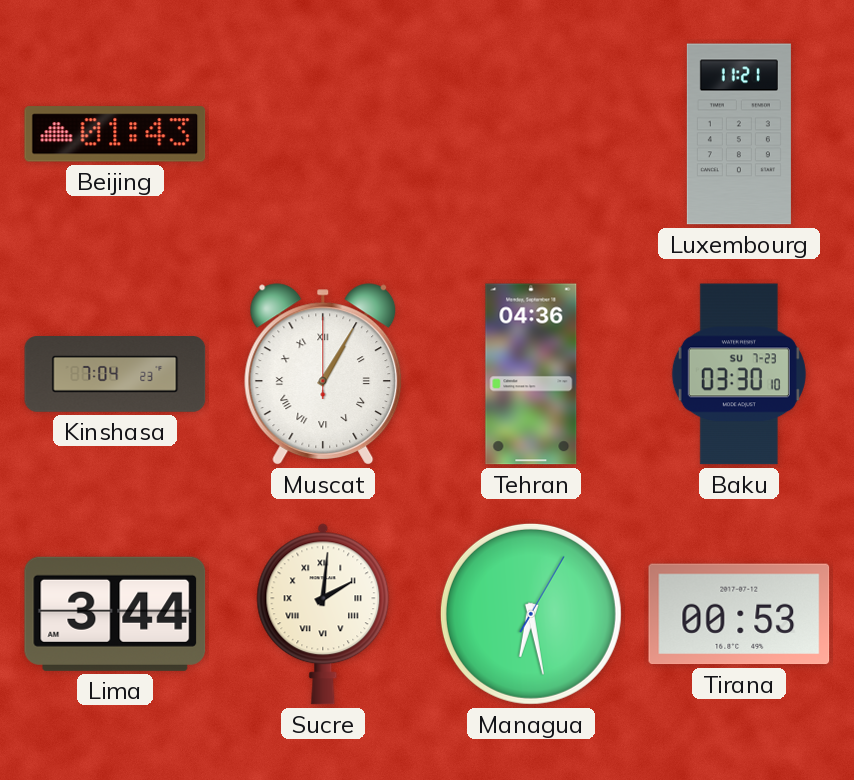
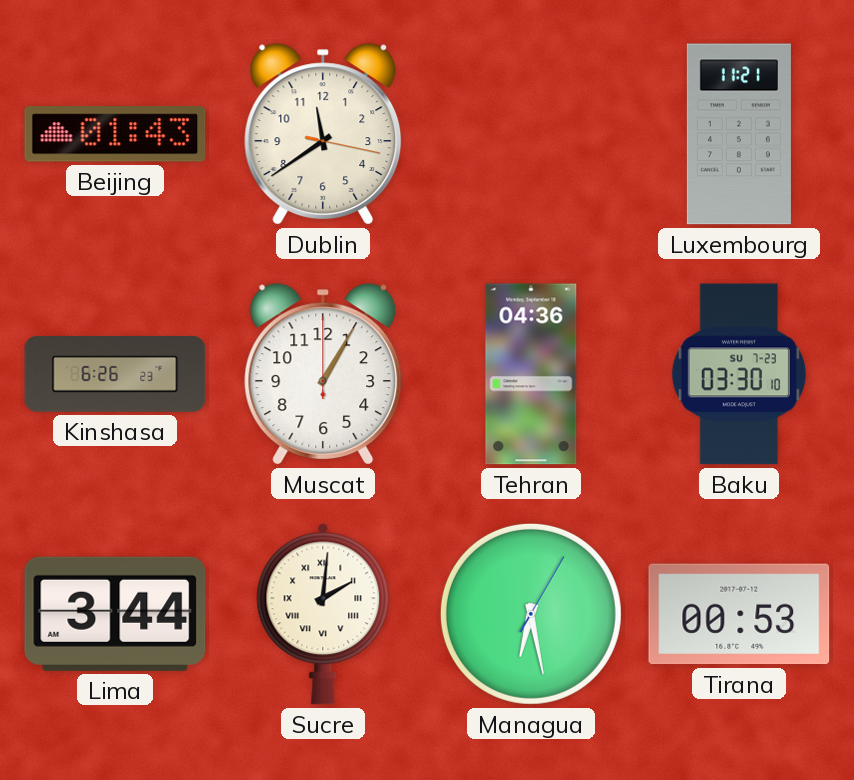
Dublin: none -> 11:39
Kinshasa: 7:04 -> 6:26
Muscat numerals: Roman -> Arabic
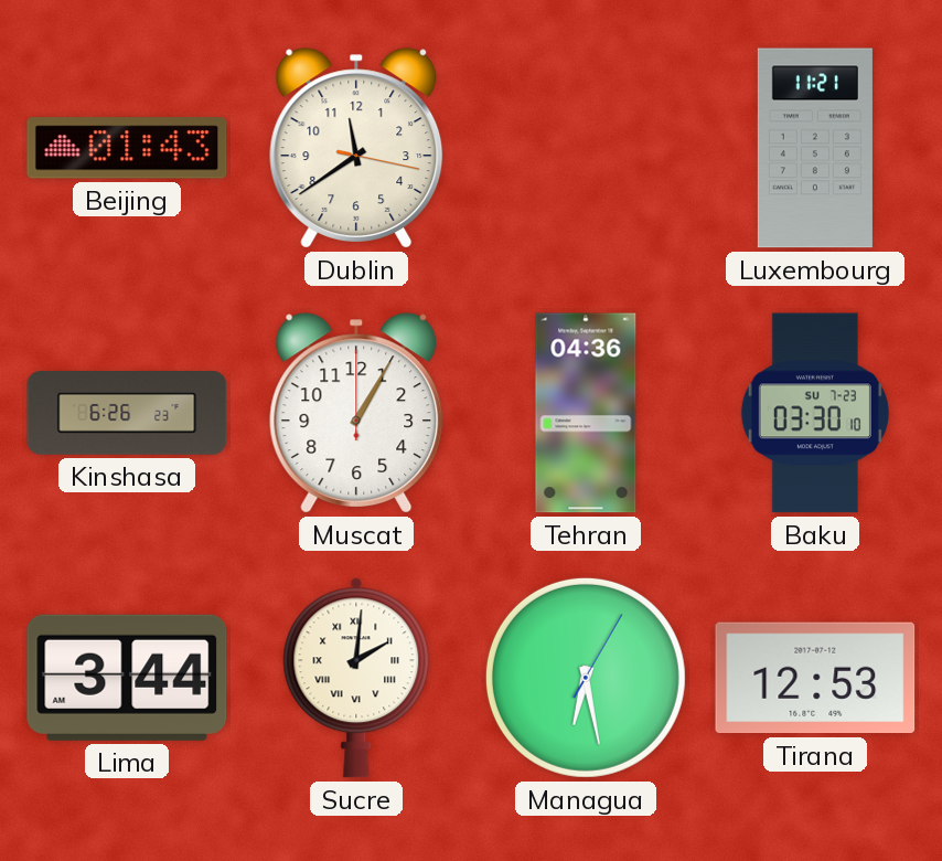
Tirana: 00:53 -> 12:53
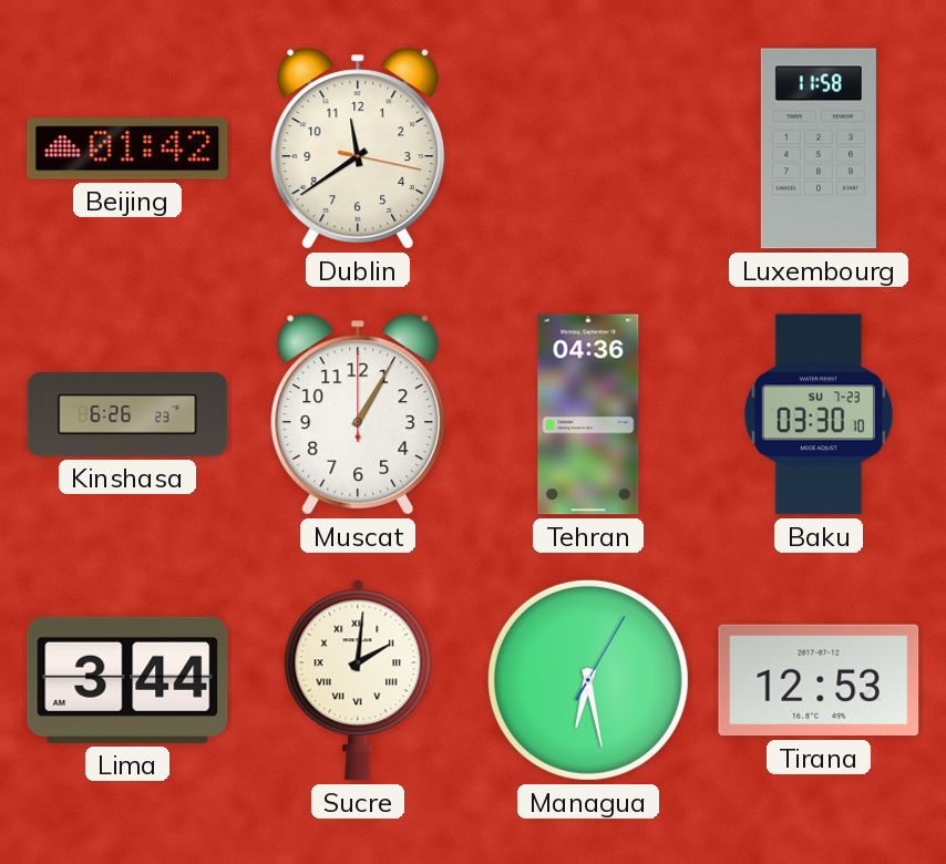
Beijing: 01:43 -> 01:42
Luxembourg: 11:21 -> 11:58
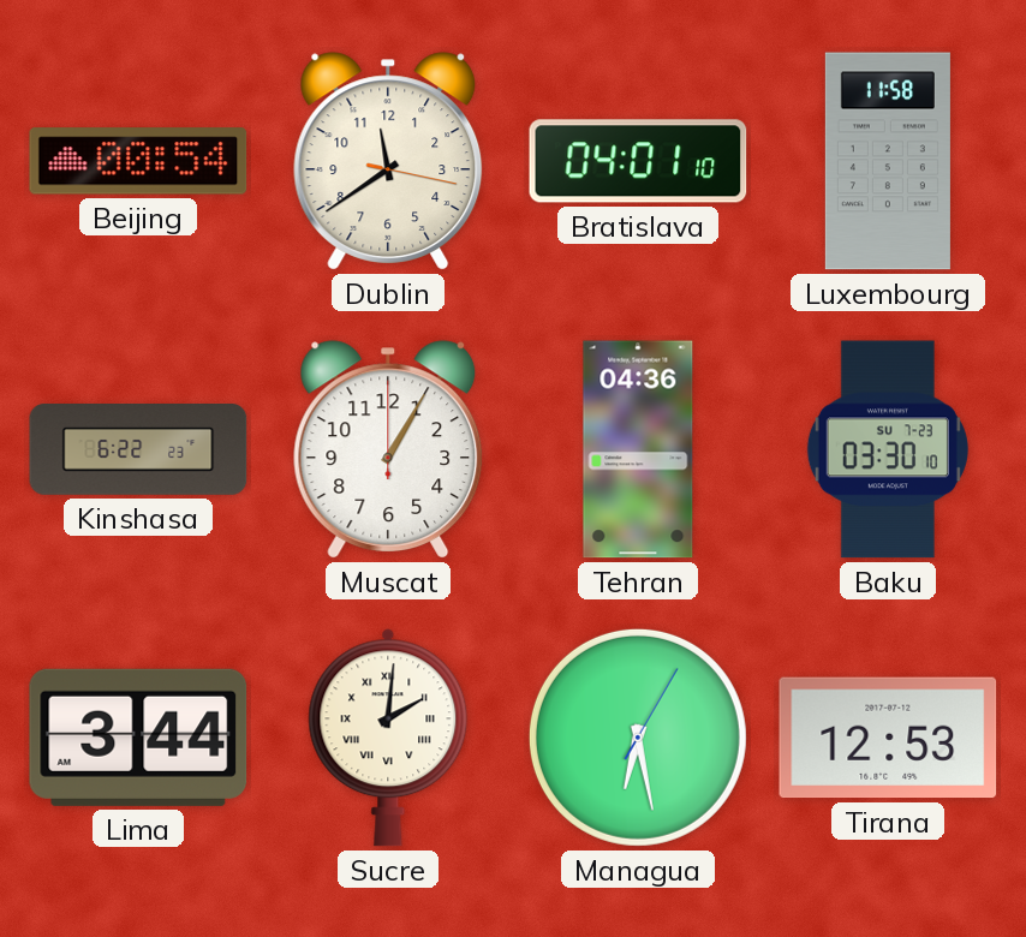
Beijing: 01:42 -> 00:54
Bratislava: none -> 04:01
Kinshasa: 6:26 -> 6:22
